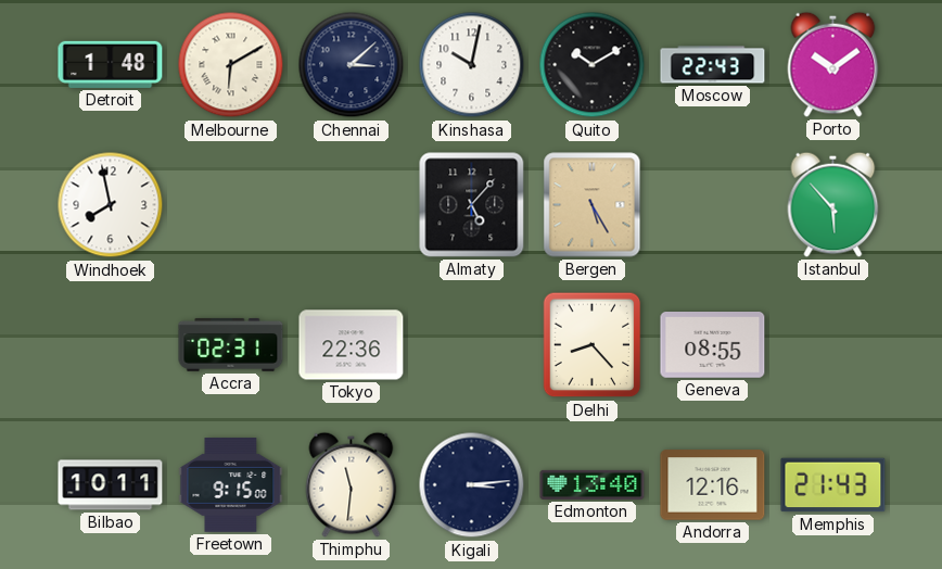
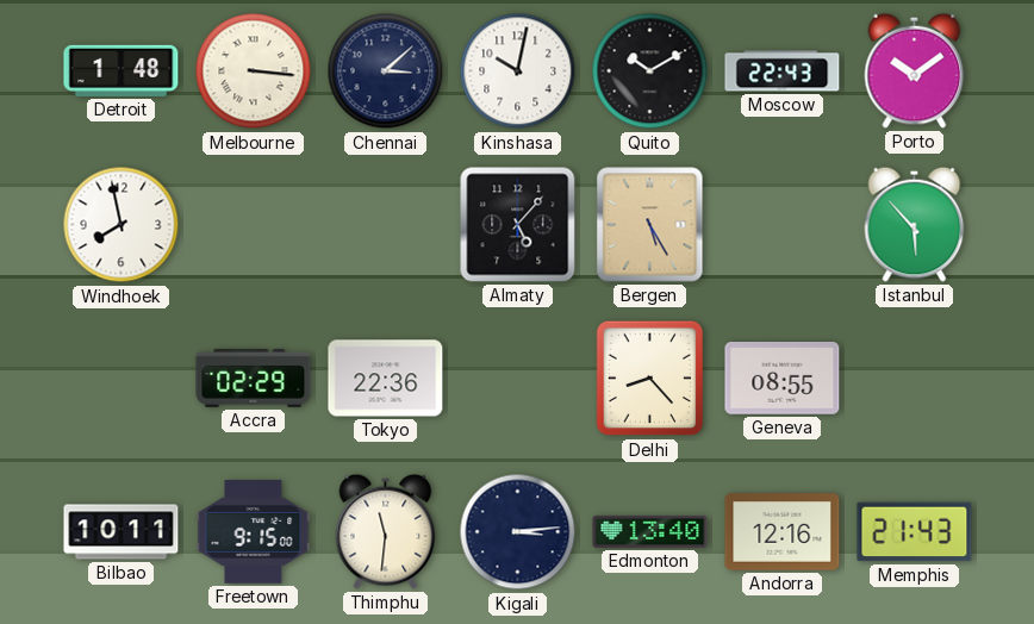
Melbourne: 6:10 -> 3:16
Accra: 02:31 -> 02:29
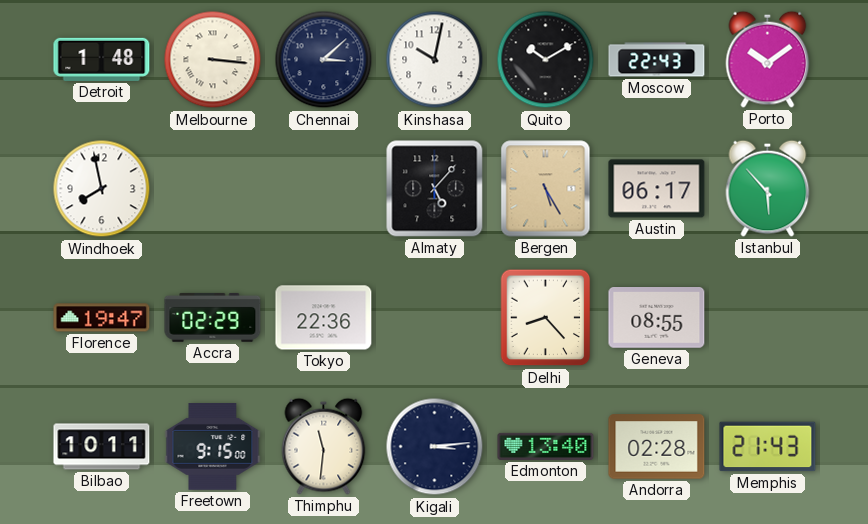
Austin: none -> 06:17
Florence: none -> 19:47
Andorra: 12:16 -> 02:28
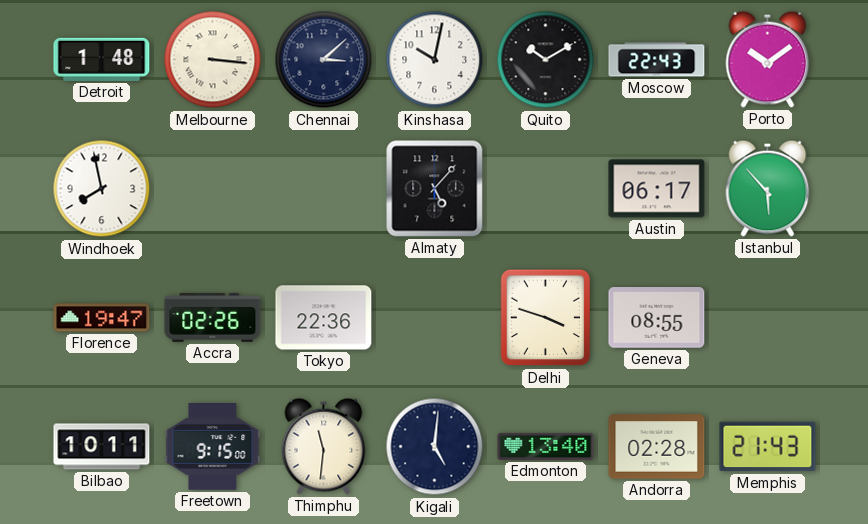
Bergen: 5:25 -> none
Accra: 02:29 -> 02:26
Delhi: 8:23 -> 3:48
Kigali: 3:14 -> 5:01
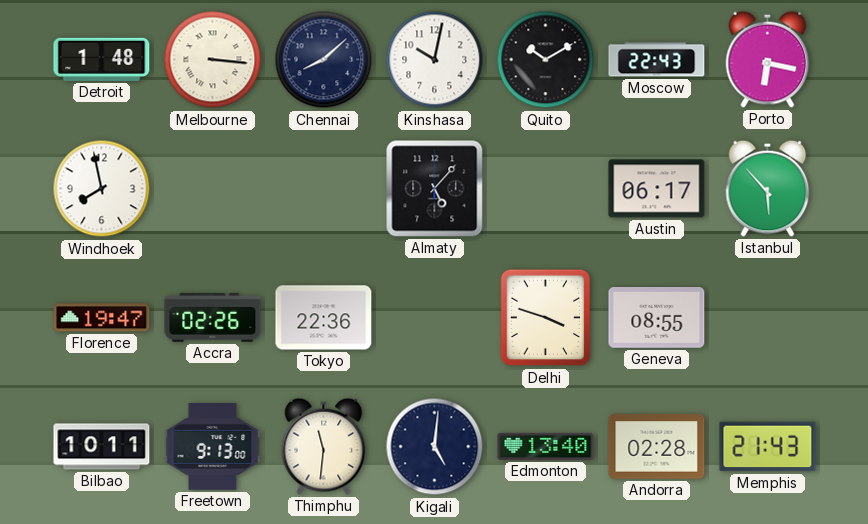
Chennai: 3:08 -> 8:08
Porto: 10:09 -> 6:17
Freetown: 9:15 -> 9:13
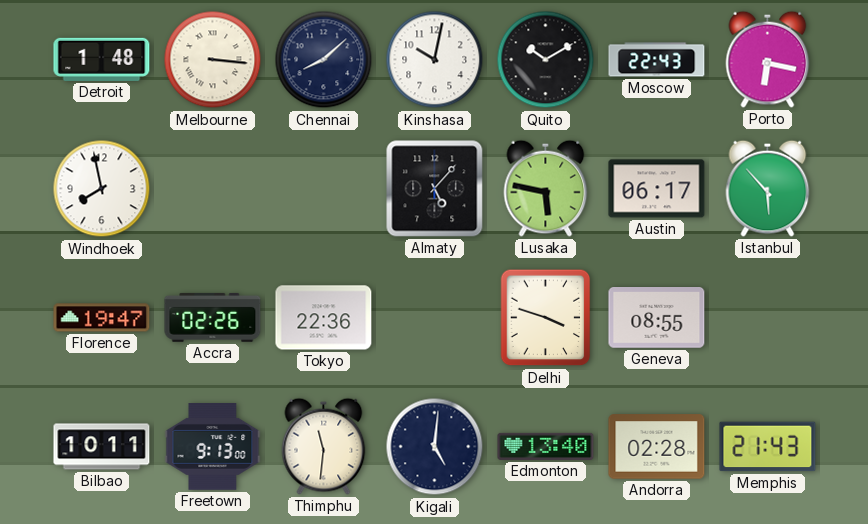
Lusaka: none -> 5:47
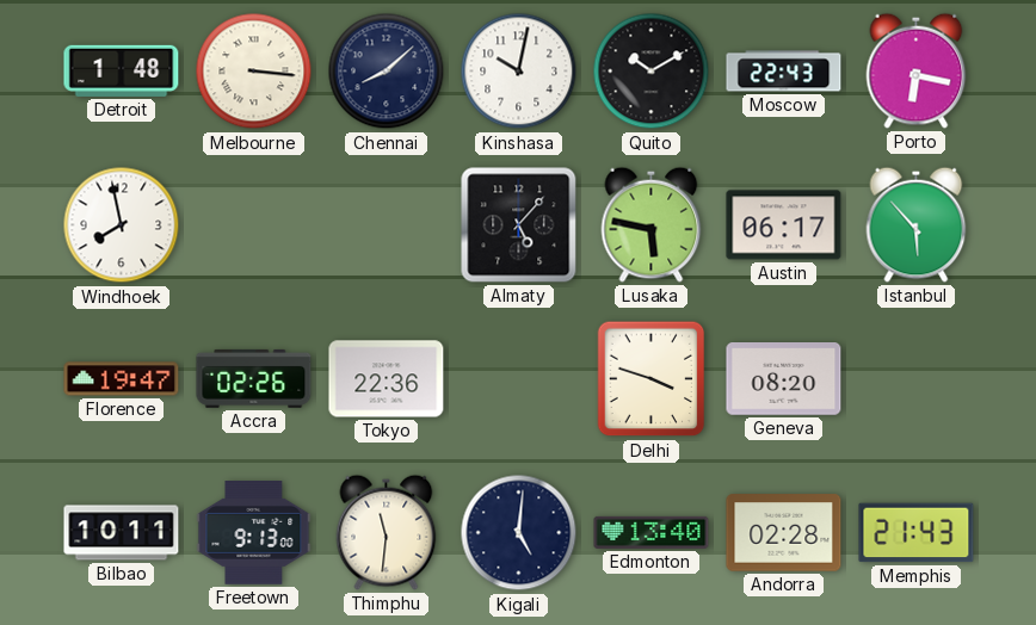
Geneva: 08:55 -> 08:20
